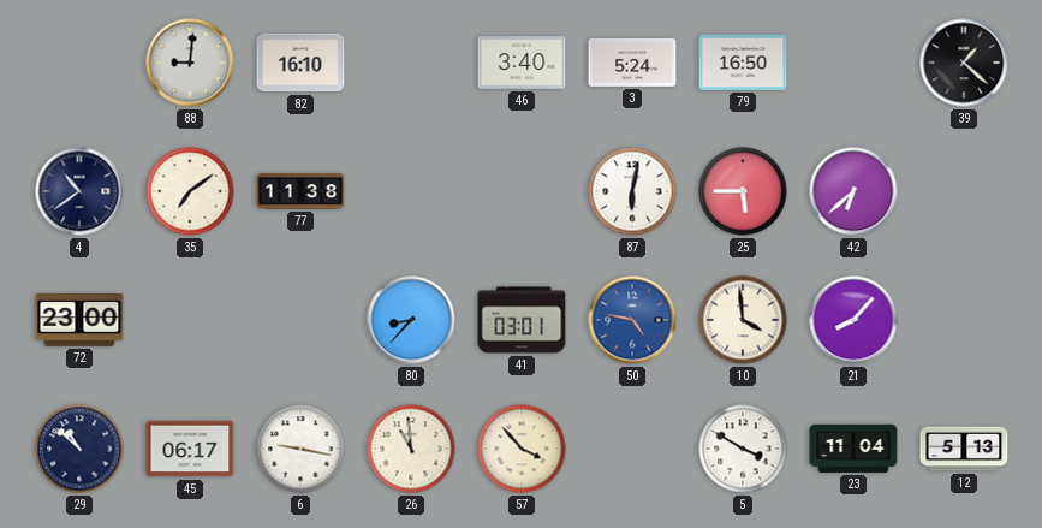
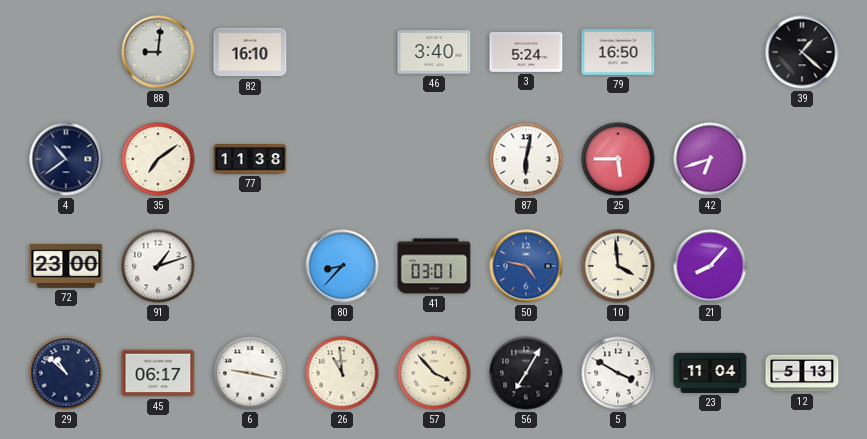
42: 6:38 -> 6:42
91: none -> 1:12
56: none -> 7:05
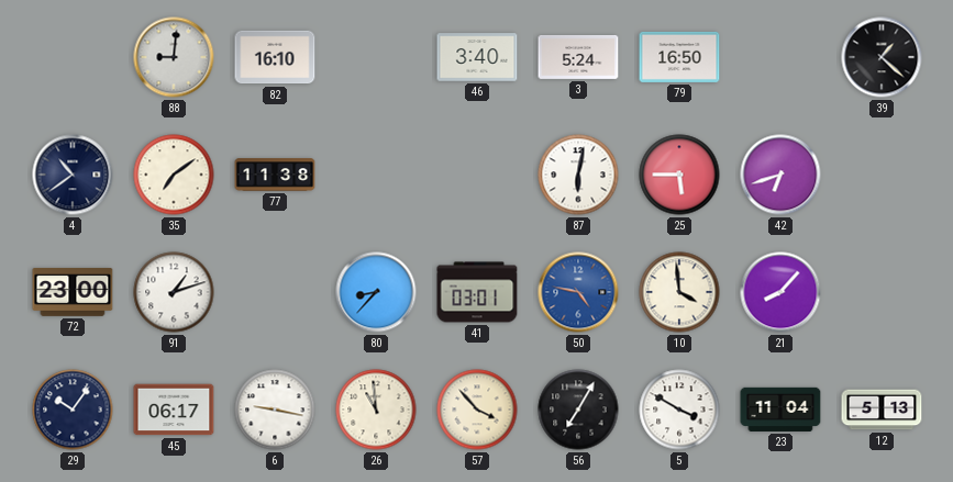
29: 10:52 -> 10:06
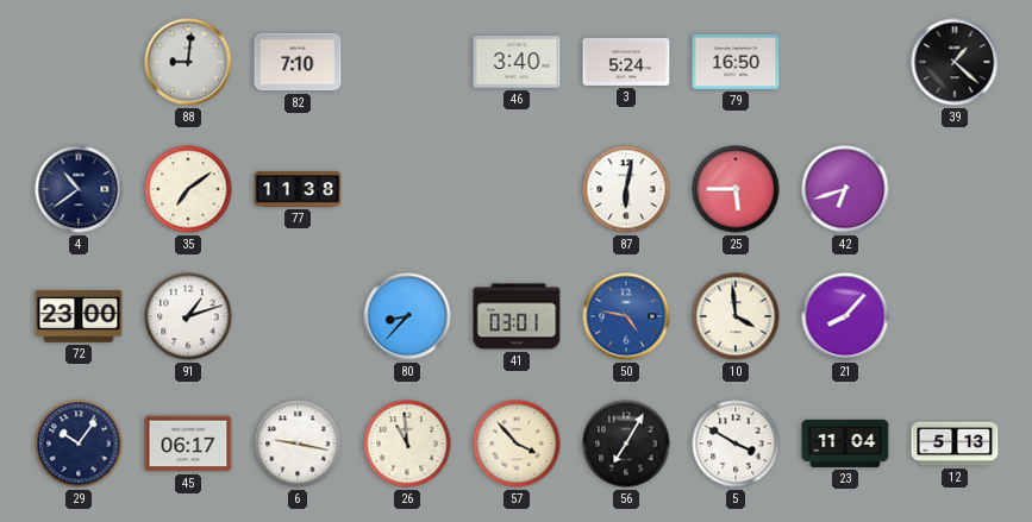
82: 16:10 -> 7:10
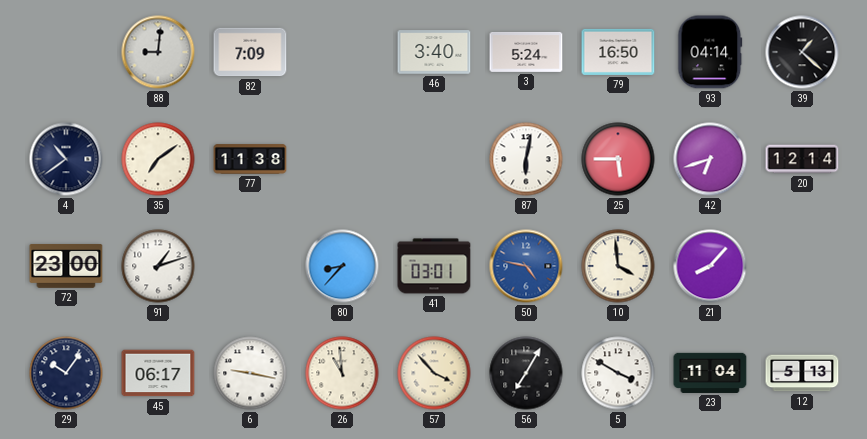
82: 7:10 -> 7:09
93: none -> 04:14
20: none -> 12:14
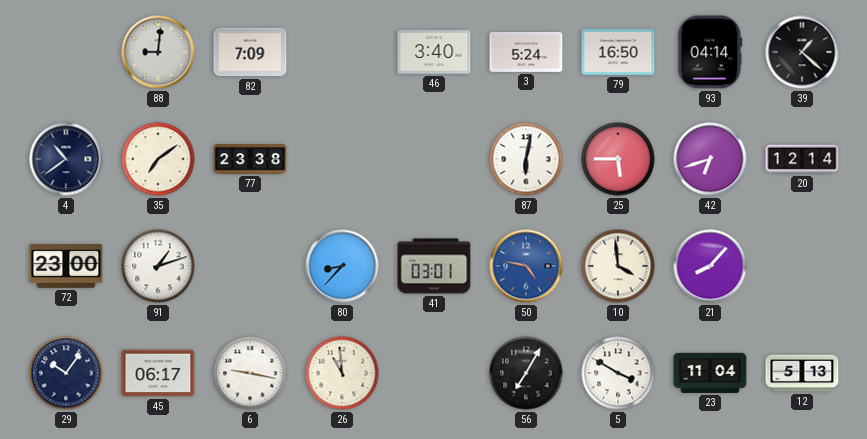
77: 11:38 -> 23:38
57: 3:53 -> none
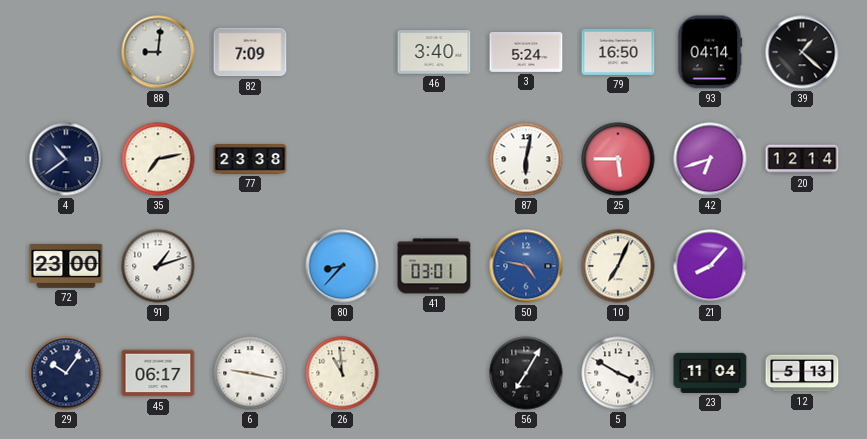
35: 7:09 -> 7:13
10: 3:59 -> 7:04
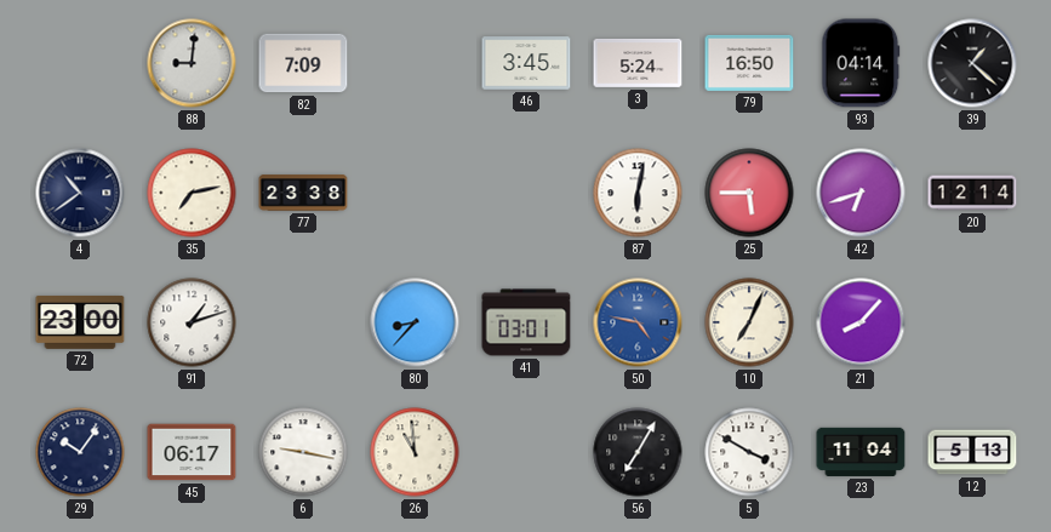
46: 3:40 -> 3:45
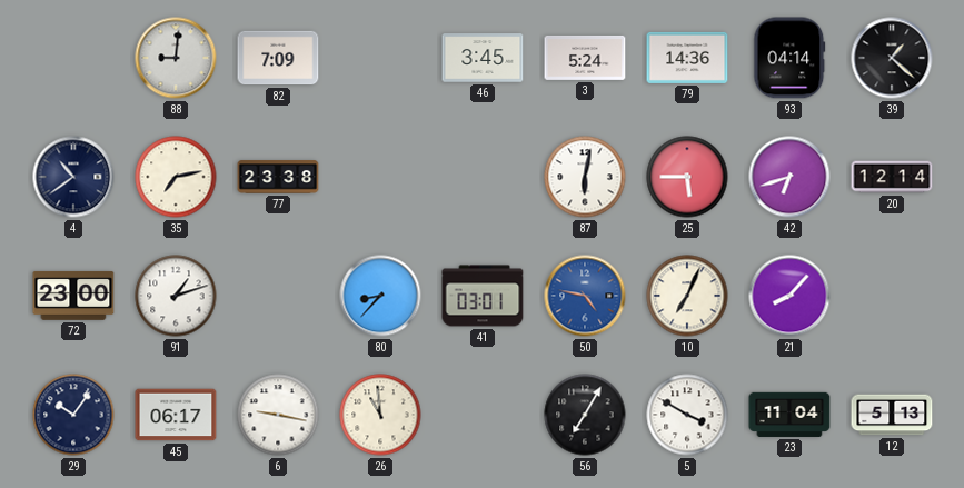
79: 16:50 -> 14:36
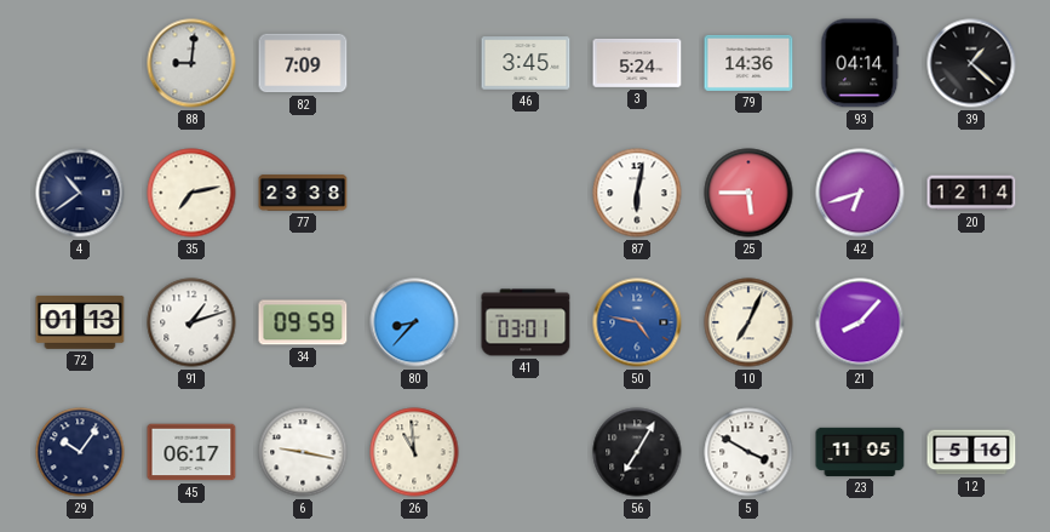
72: 23:00 -> 01:13
34: none -> 09:59
23: 11:04 -> 11:05
12: 5:13 -> 5:16
